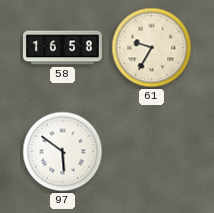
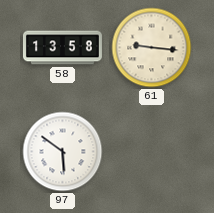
58: 16:58 -> 13:58
61: 9:35 -> 9:16
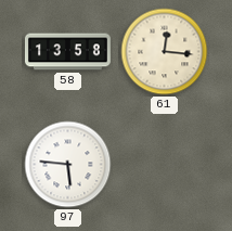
61: 9:16 -> 12:16
97: 5:51 -> 5:46
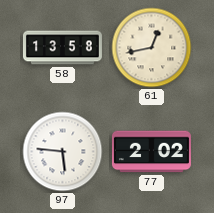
61: 12:16 -> 12:43
77: none -> 2:02
